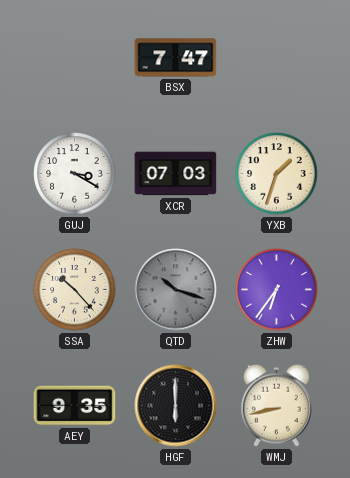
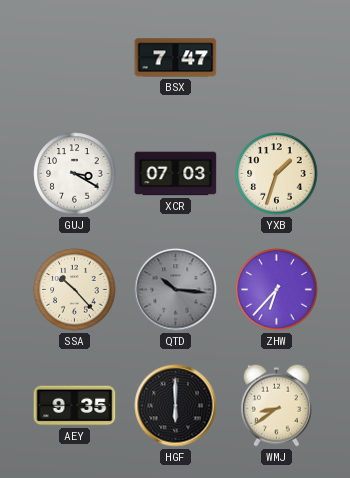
QTD: 10:18 -> 10:16
ZHW: 6:36 -> 6:37
WMJ: 8:43 -> 8:39
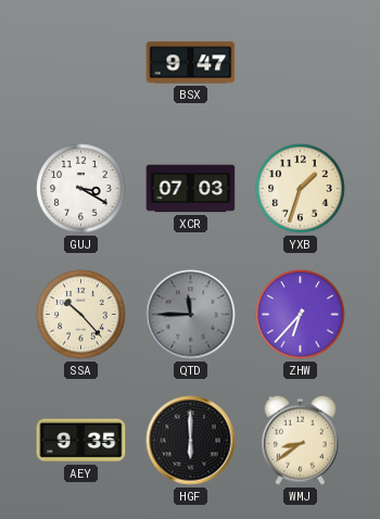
BSX: 7:47 -> 9:47
QTD: 10:16 -> 11:45
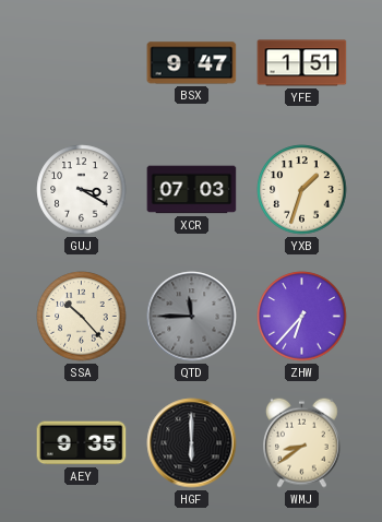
YFE: none -> 1:51
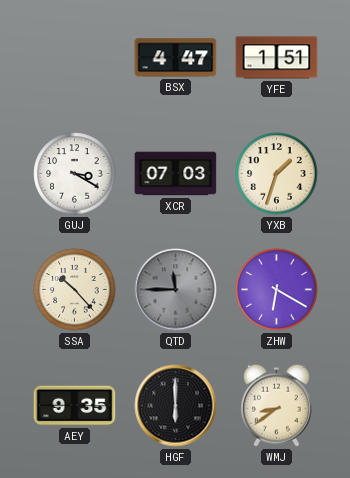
BSX: 9:47 -> 4:47
ZHW: 6:37 -> 6:20
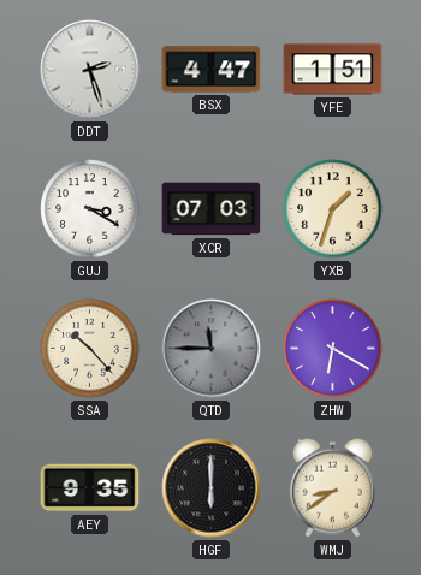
DDT: none -> 2:27
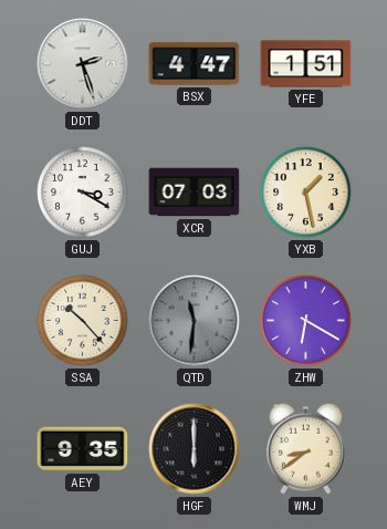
YXB: 1:33 -> 1:28
QTD: 11:45 -> 11:31
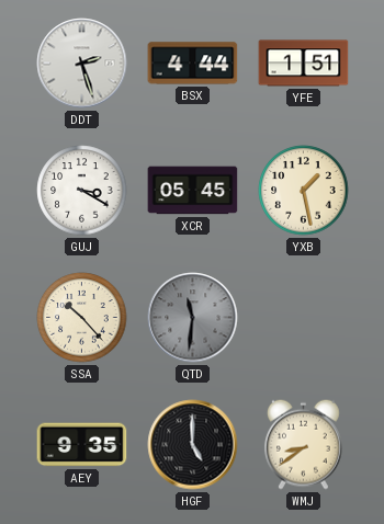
BSX: 4:47 -> 4:44
XCR: 07:03 -> 05:45
ZHW: 6:20 -> none
HGF: 6:00 -> 5:00
